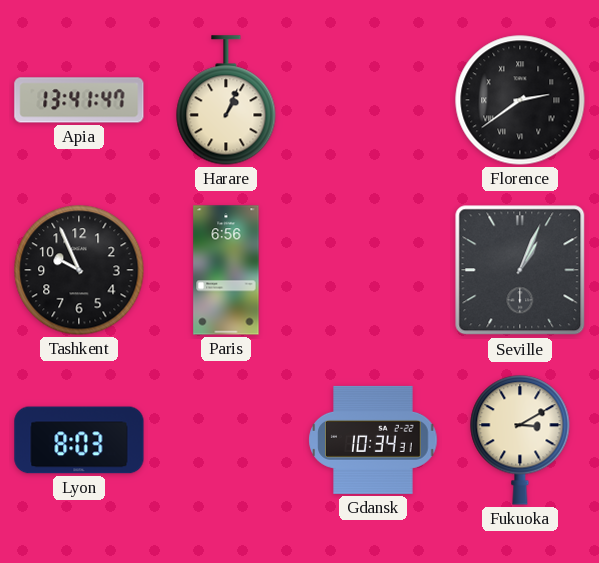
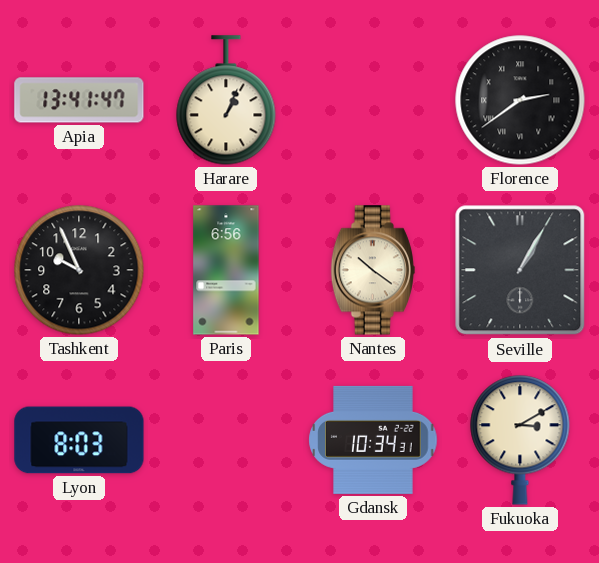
Nantes: none -> 10:21
Seville: 1:04 -> 1:05
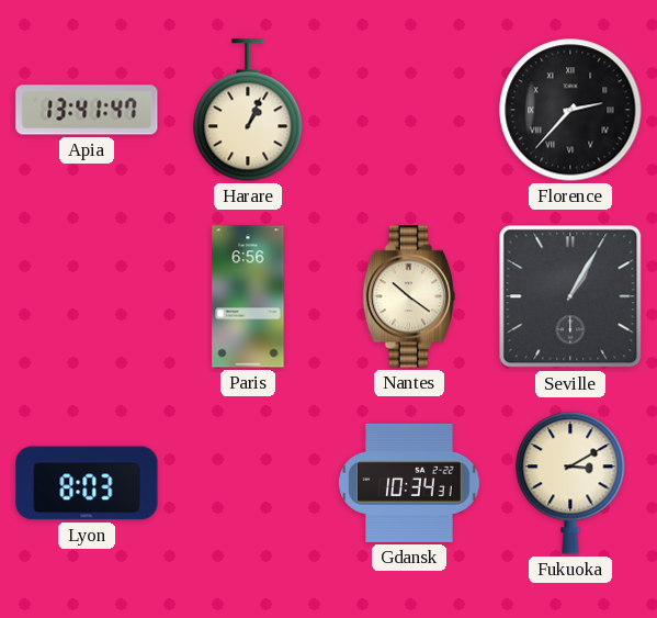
Florence: 2:39 -> 2:37
Tashkent: 9:56 -> none
